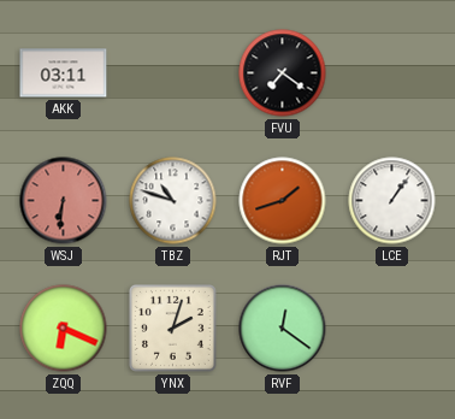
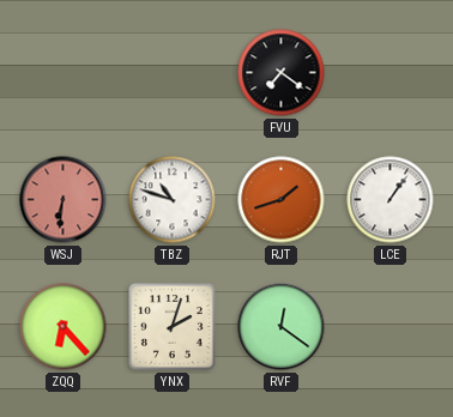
AKK: 03:11 -> none
ZQQ: 6:19 -> 6:23
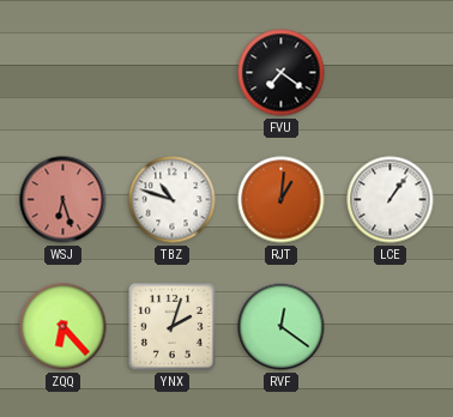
WSJ: 6:31 -> 6:27
RJT: 1:42 -> 1:01
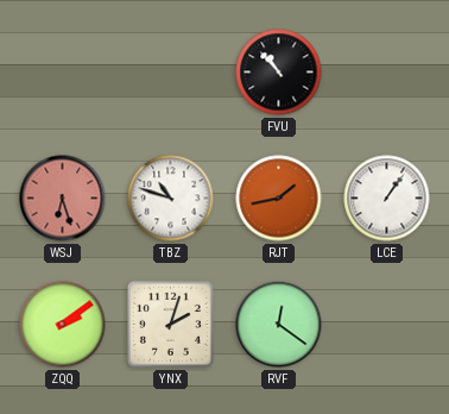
FVU: 7:21 -> 10:53
RJT: 1:01 -> 1:43
ZQQ: 6:23 -> 2:09
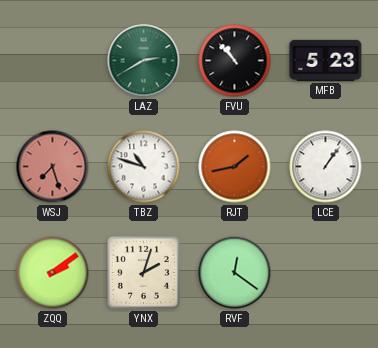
LAZ: none -> 2:40
MFB: none -> 5:23
WSJ: 6:27 -> 7:27
